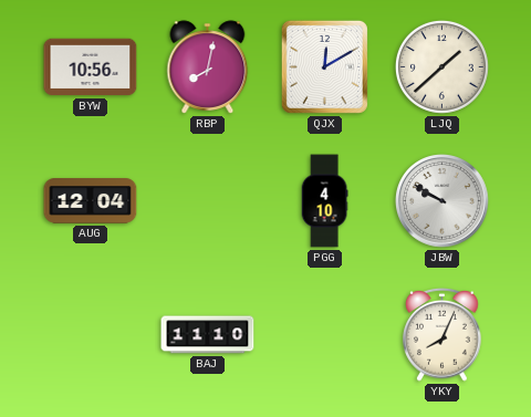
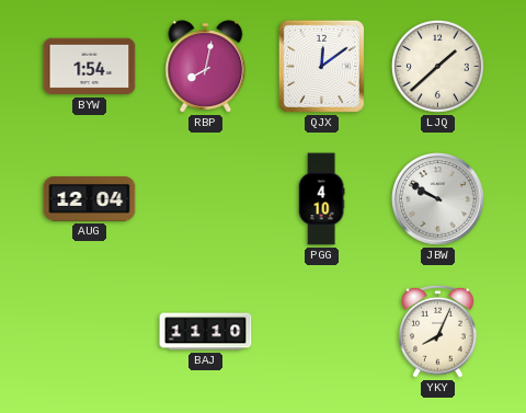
BYW: 10:56 -> 1:54
QJX: 12:10 -> 12:09
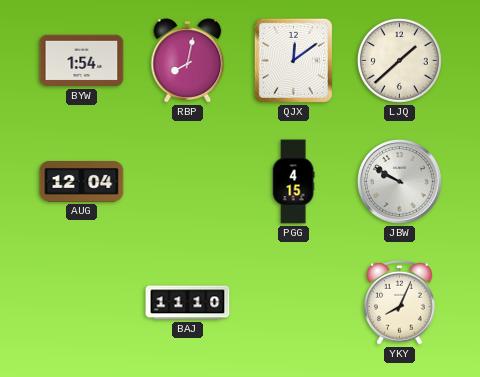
PGG: 4:10 -> 4:15
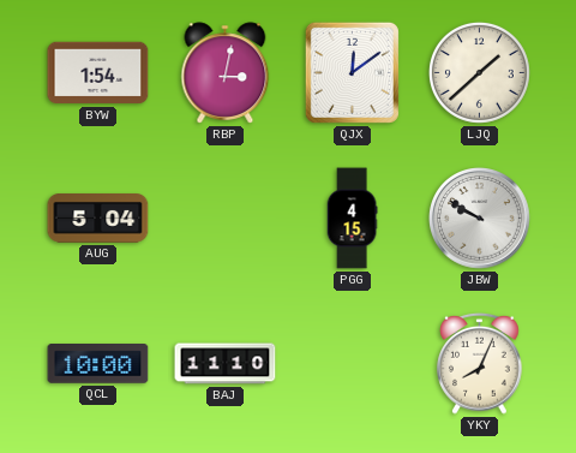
RBP: 8:02 -> 3:02
AUG: 12:04 -> 5:04
QCL: none -> 10:00
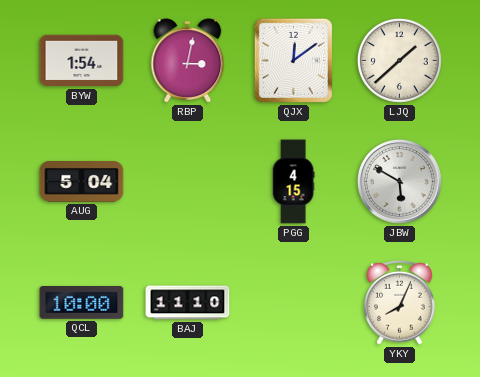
JBW: 9:50 -> 5:50
